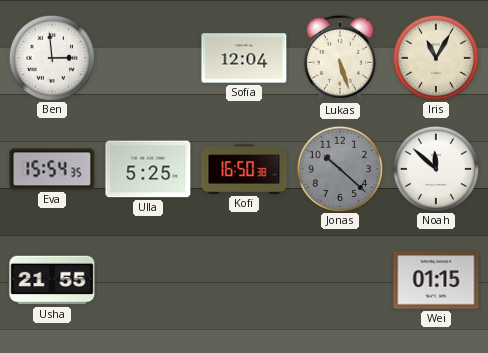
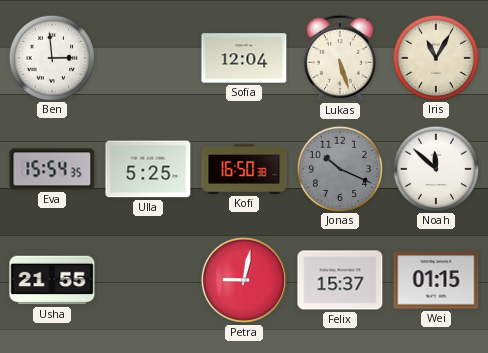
Jonas: 10:22 -> 10:19
Petra: none -> 9:02
Felix: none -> 15:37
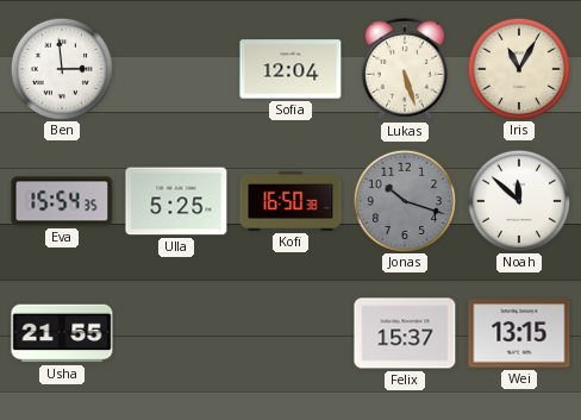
Jonas: 10:19 -> 10:18
Petra: 9:02 -> none
Wei: 01:15 -> 13:15
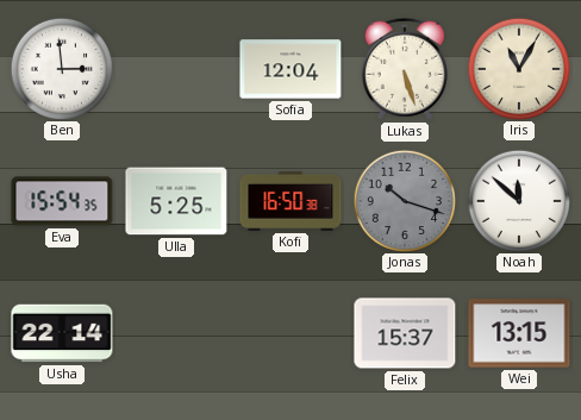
Usha: 21:55 -> 22:14
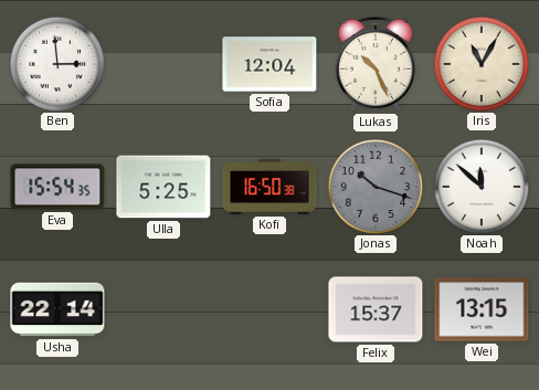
Lukas: 5:27 -> 10:26
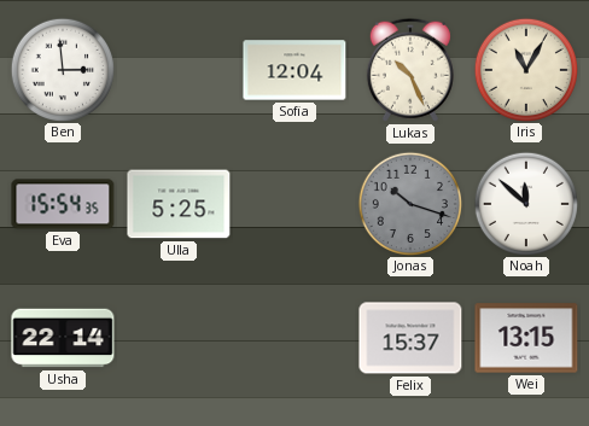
Kofi: 16:50 -> none
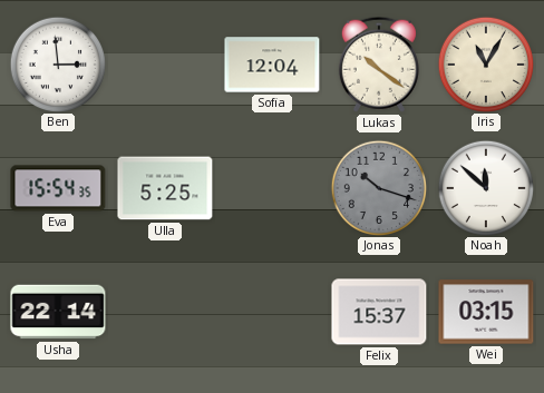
Lukas: 10:26 -> 10:21
Wei: 13:15 -> 03:15
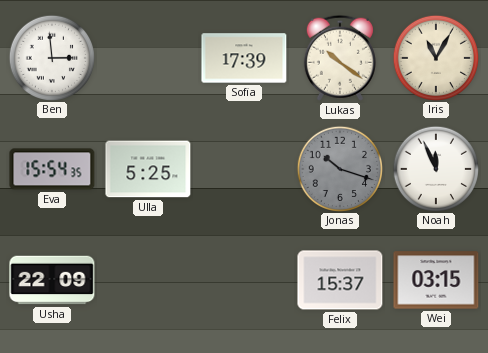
Sofia: 12:04 -> 17:39
Noah: 11:52 -> 11:56
Usha: 22:14 -> 22:09
